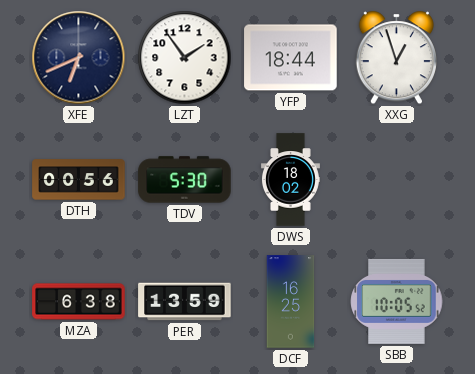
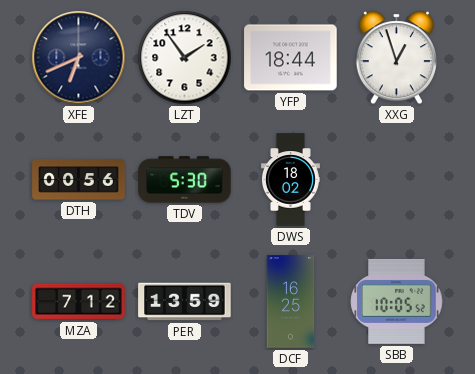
MZA: 6:38 -> 7:12
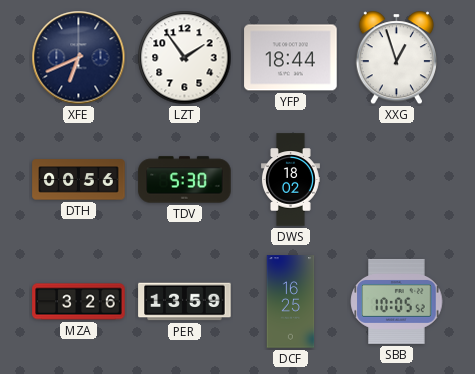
MZA: 7:12 -> 3:26
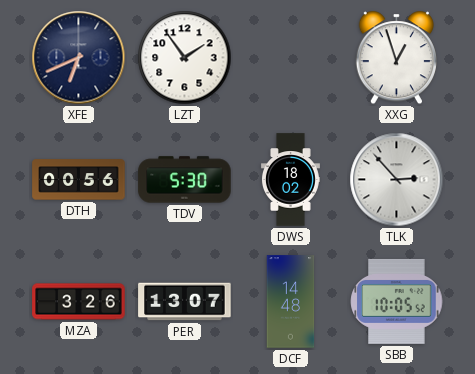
YFP: 18:44 -> none
TLK: none -> 2:53
PER: 13:59 -> 13:07
DCF: 16:25 -> 14:48
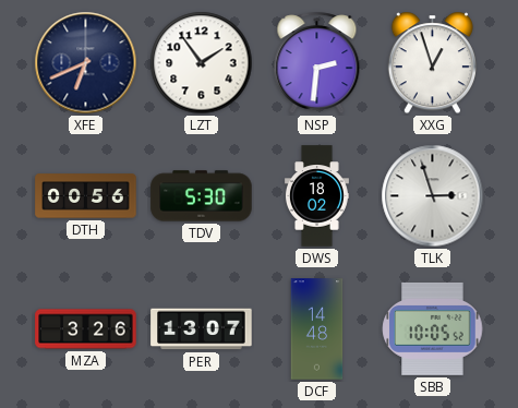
NSP: none -> 2:31
TLK: 2:53 -> 2:57
